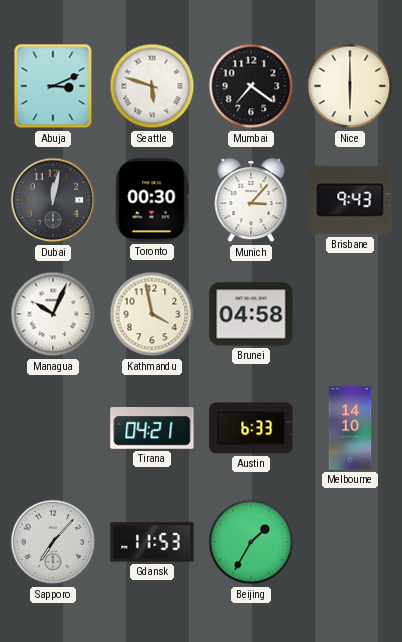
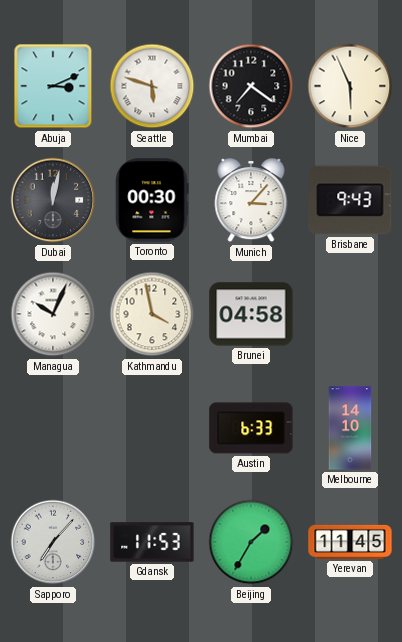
Nice: 6:00 -> 5:56
Tirana: 04:21 -> none
Yerevan: none -> 11:45
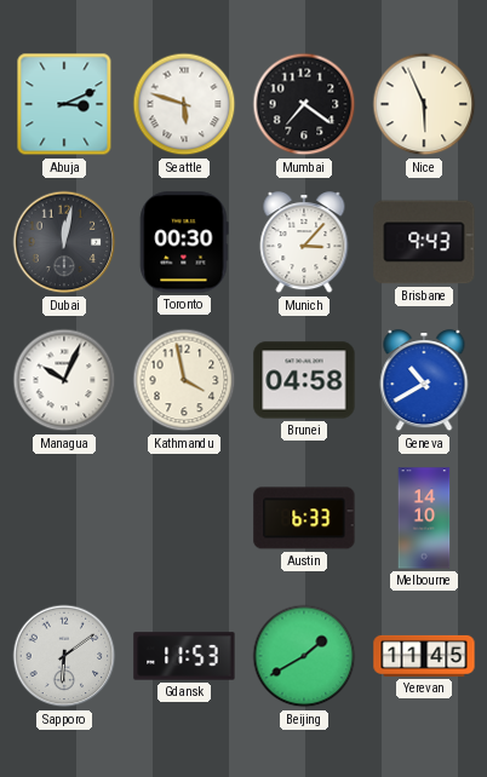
Geneva: none -> 10:40
Sapporo: 7:07 -> 6:09
Beijing: 1:35 -> 1:40
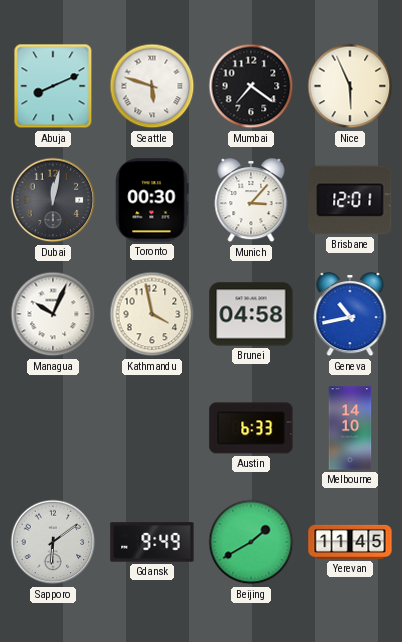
Abuja: 3:11 -> 8:11
Brisbane: 9:43 -> 12:01
Geneva: 10:40 -> 10:43
Gdansk: 11:53 -> 9:49
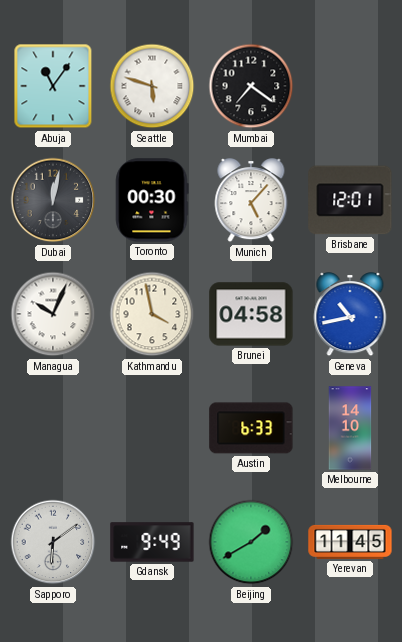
Abuja: 8:11 -> 11:06
Nice: 5:56 -> none
Munich: 3:07 -> 5:07
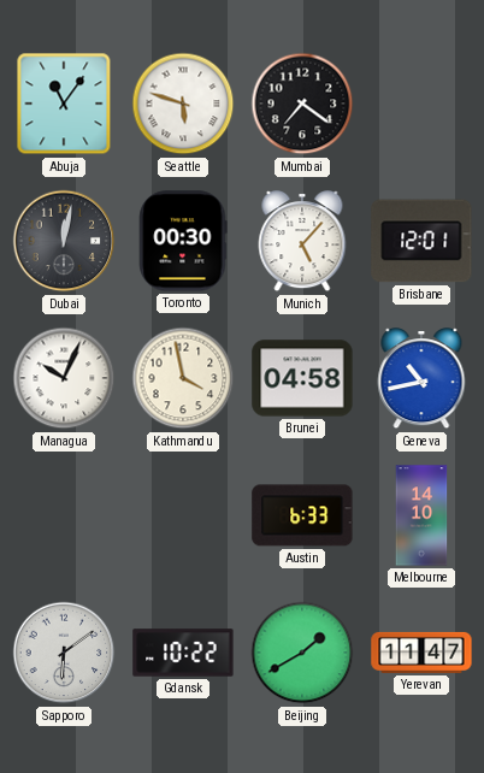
Gdansk: 9:49 -> 10:22
Yerevan: 11:45 -> 11:47
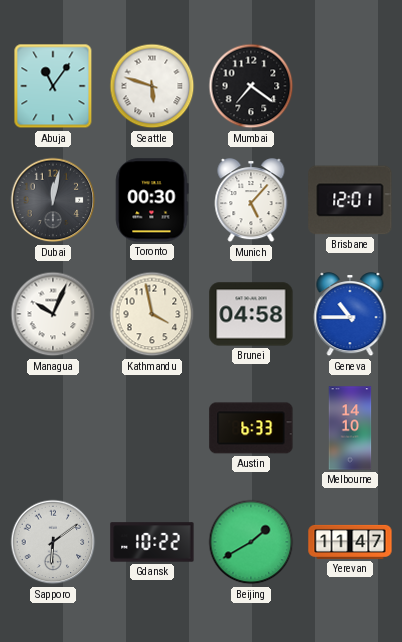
Geneva: 10:43 -> 10:45
